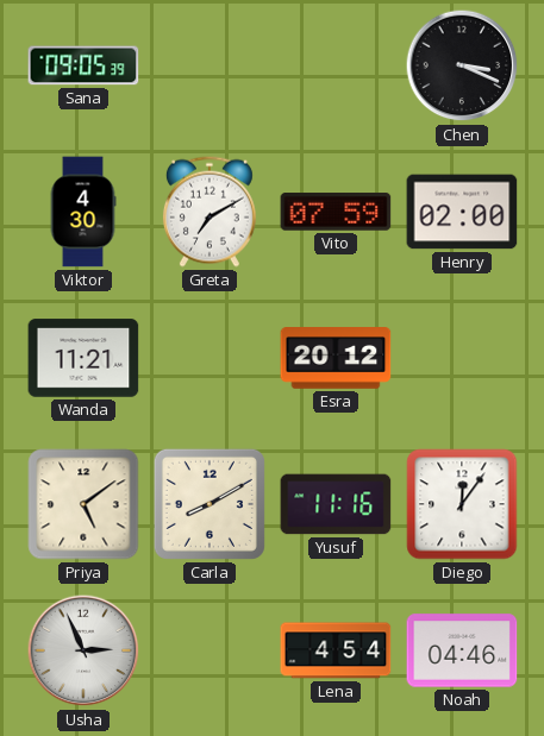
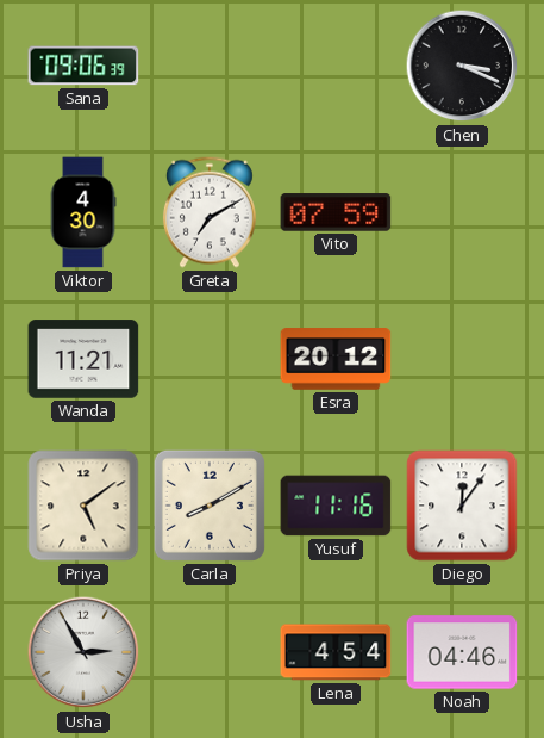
Sana: 09:05 -> 09:06
Henry: 02:00 -> none
Usha: 2:56 -> 2:55
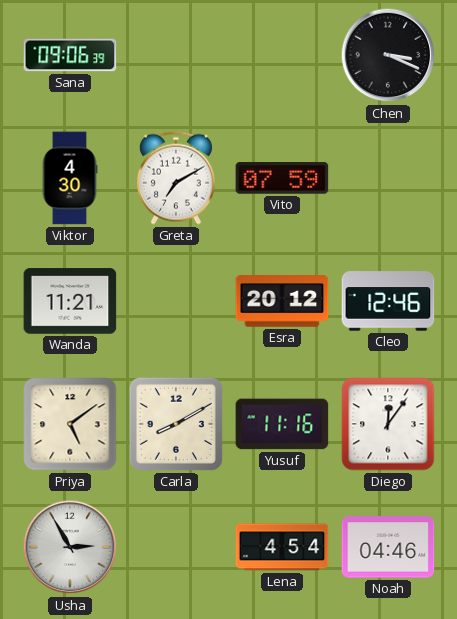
Cleo: none -> 12:46
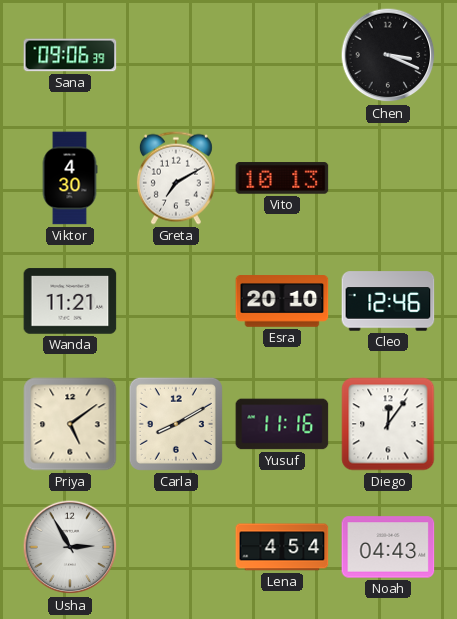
Vito: 07:59 -> 10:13
Esra: 20:12 -> 20:10
Noah: 04:46 -> 04:43
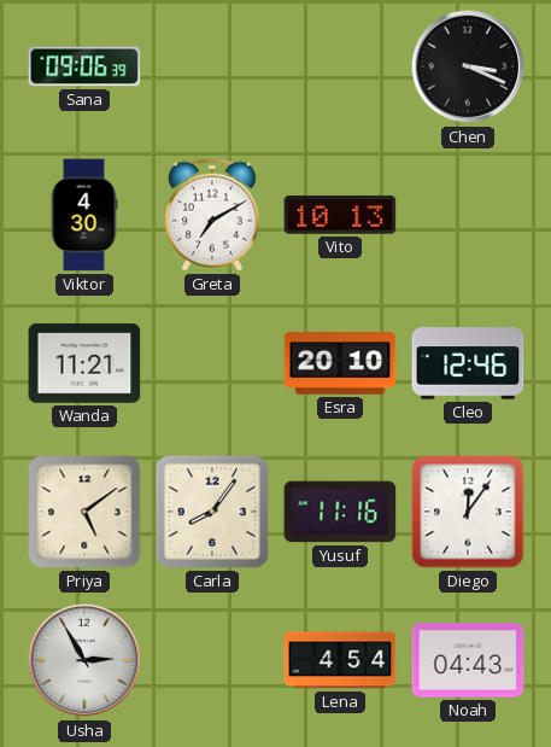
Carla: 8:10 -> 8:06
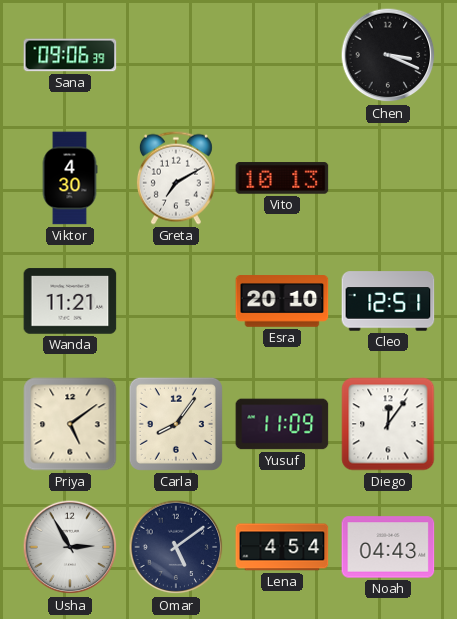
Cleo: 12:46 -> 12:51
Yusuf: 11:16 -> 11:09
Omar: none -> 5:09
